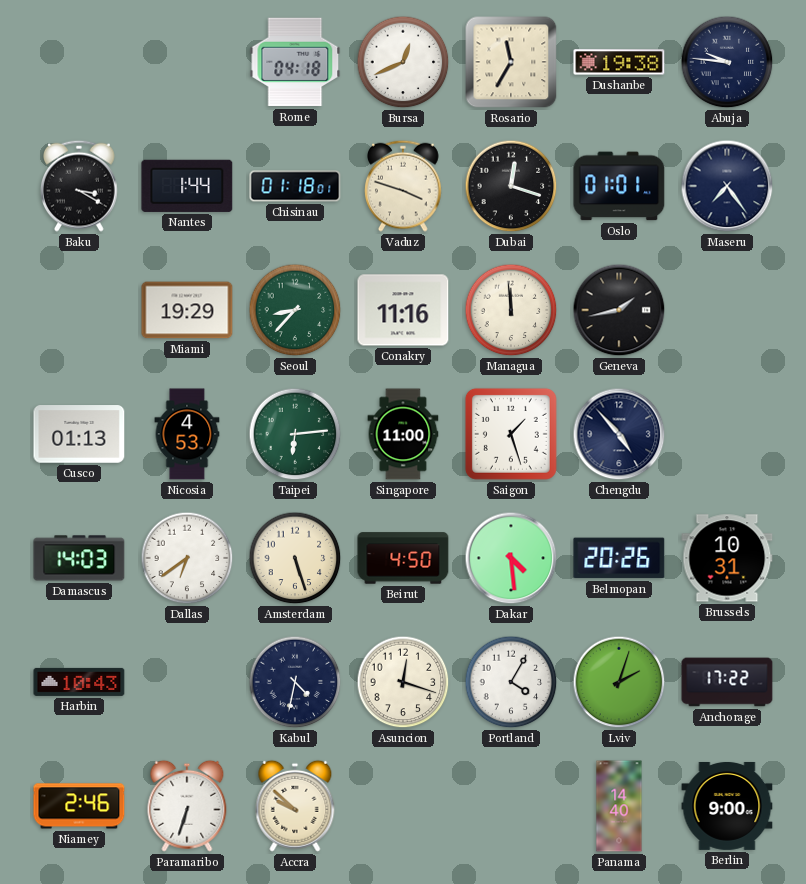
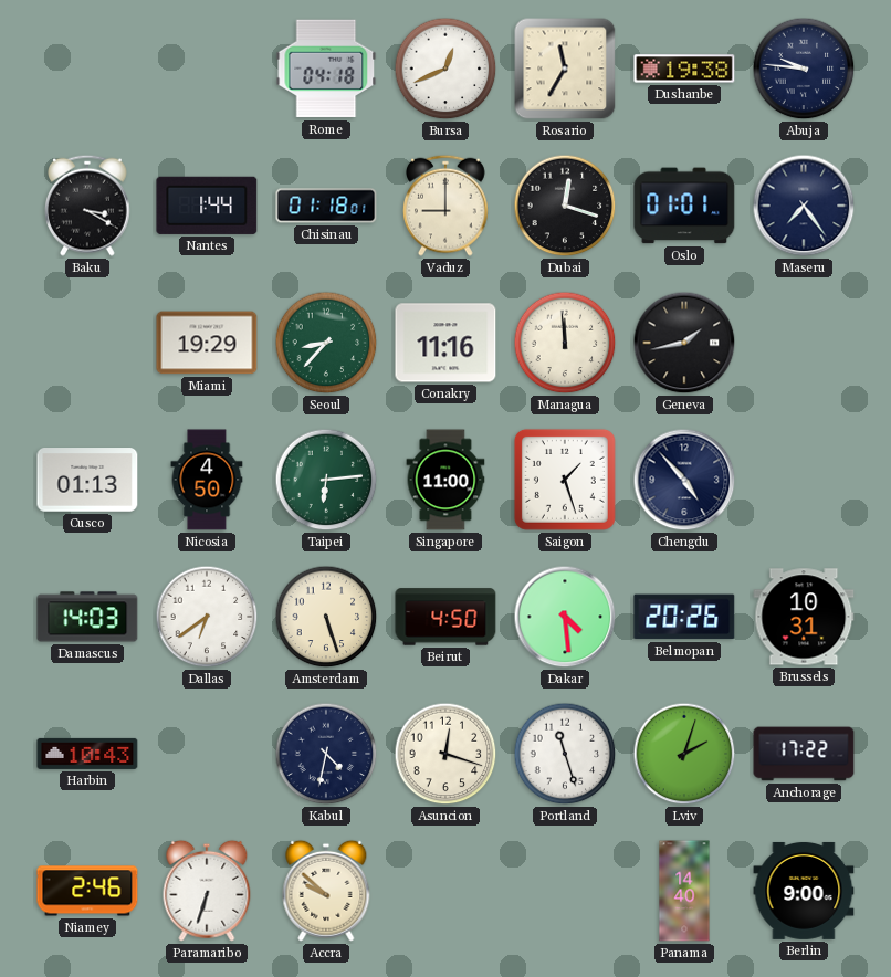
Vaduz: 3:48 -> 9:00
Nicosia: 4:53 -> 4:50
Portland: 4:05 -> 11:27
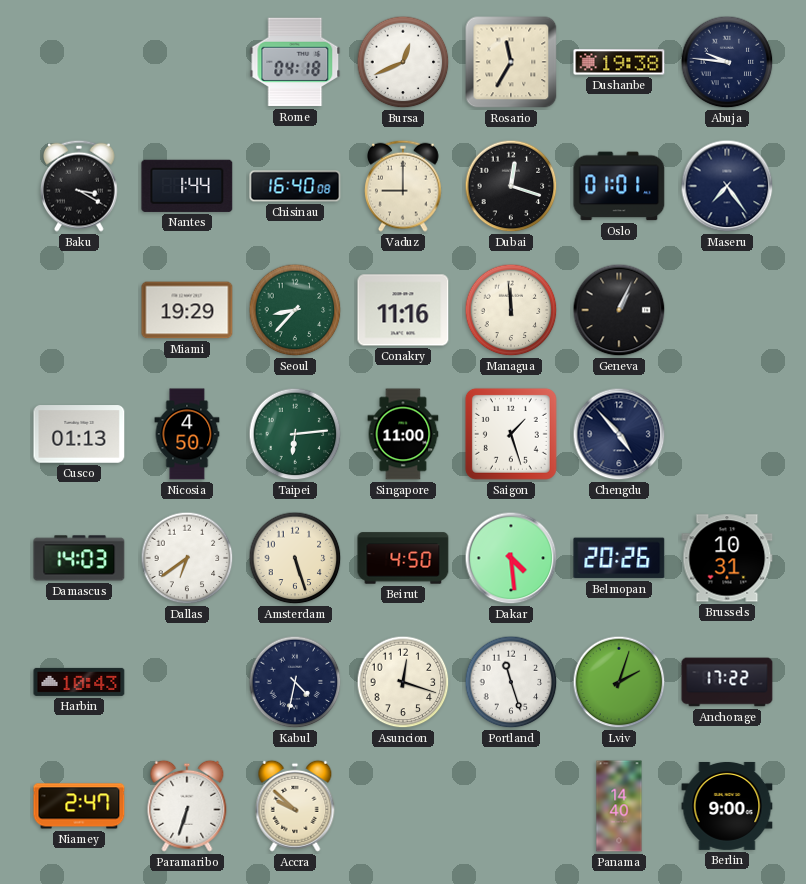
Chisinau: 01:18 -> 16:40
Geneva: 1:43 -> 1:04
Niamey: 2:46 -> 2:47
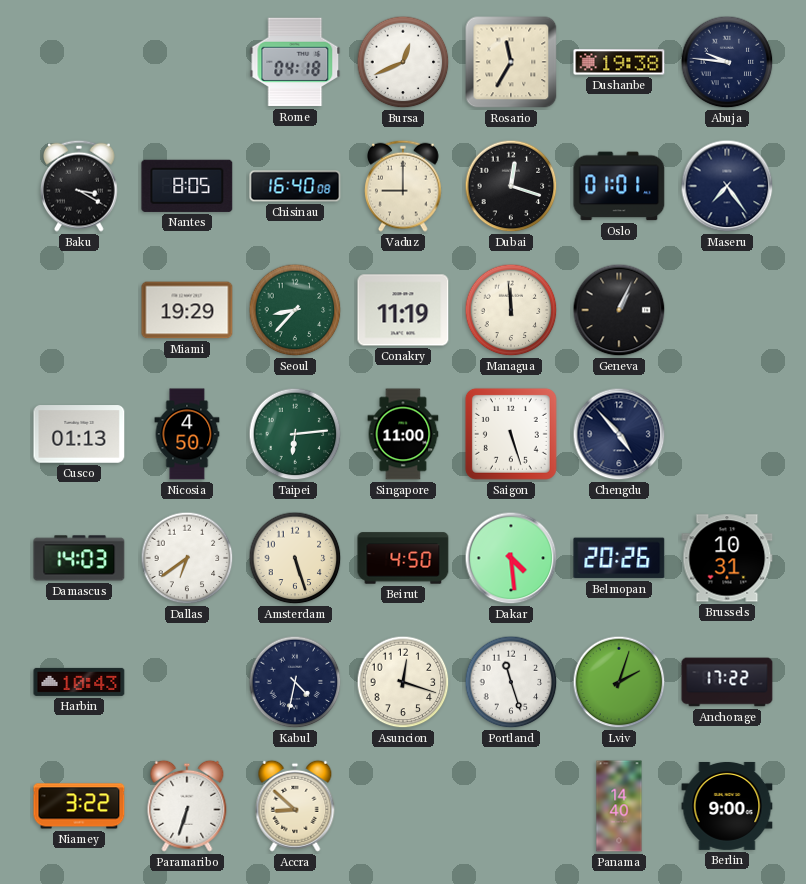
Nantes: 1:44 -> 8:05
Conakry: 11:16 -> 11:19
Saigon: 1:27 -> 5:27
Niamey: 2:47 -> 3:22
Accra: 9:52 -> 8:52
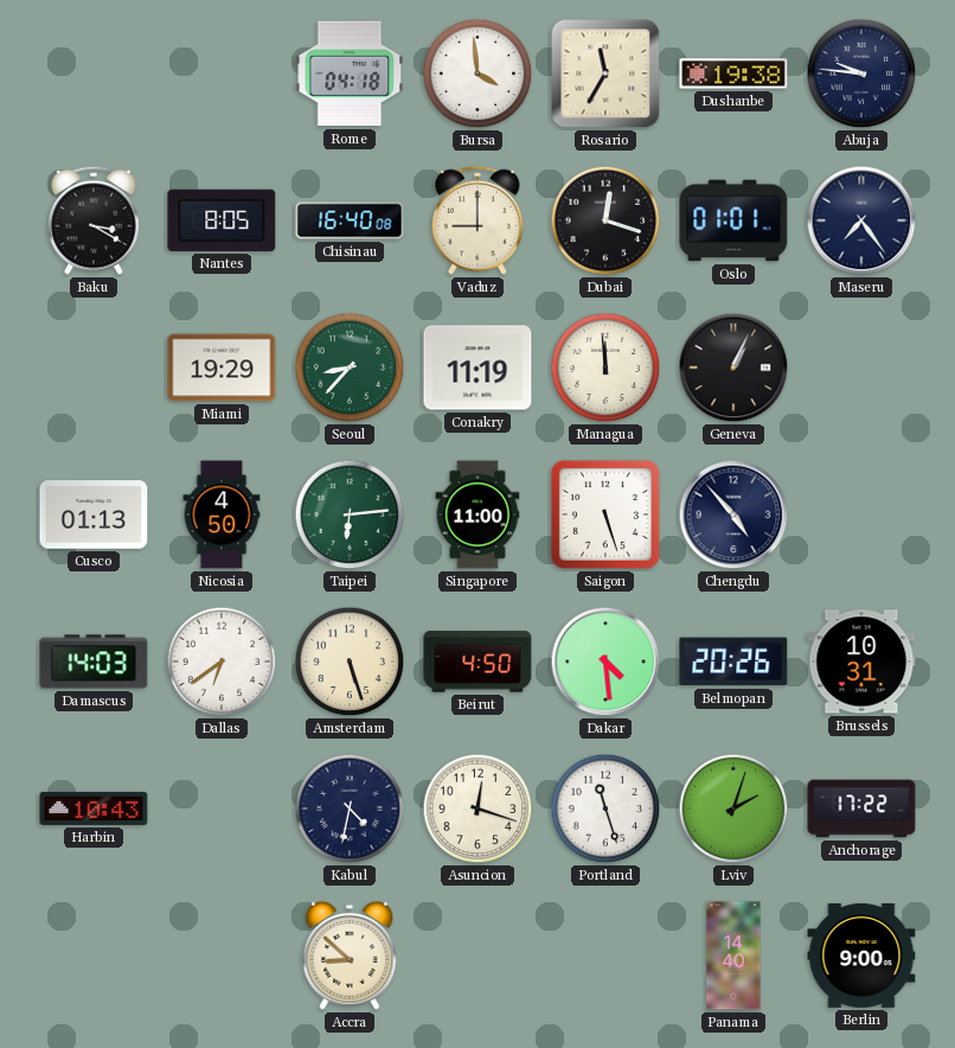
Bursa: 12:41 -> 3:59
Niamey: 3:22 -> none
Paramaribo: 6:33 -> none
